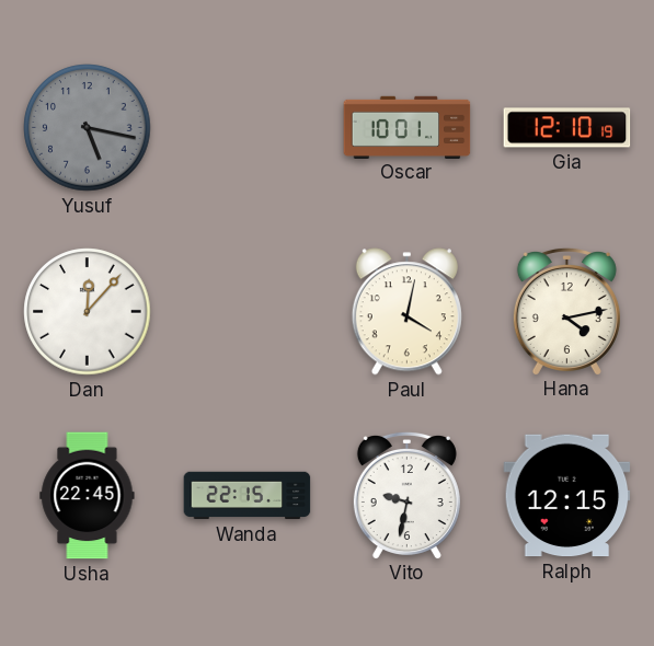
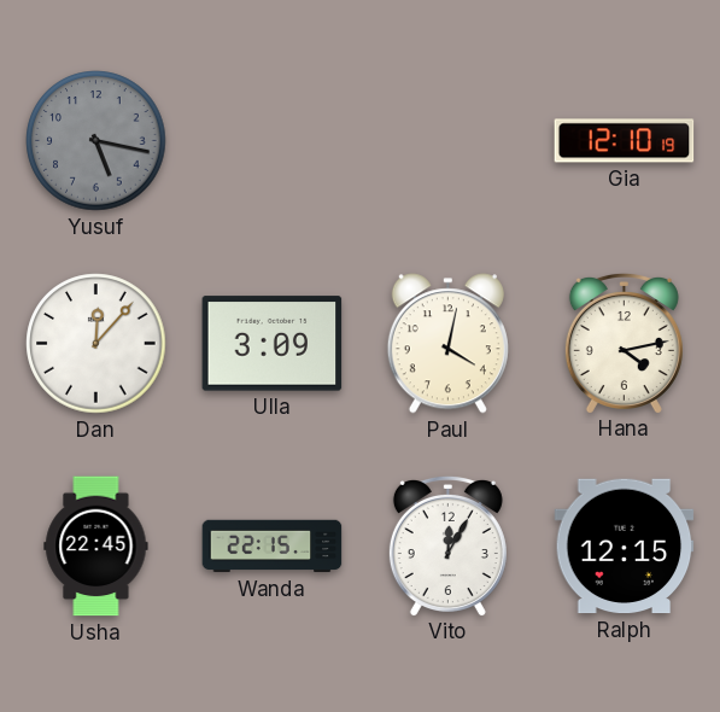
Oscar: 10:01 -> none
Ulla: none -> 3:09
Vito: 9:32 -> 12:05
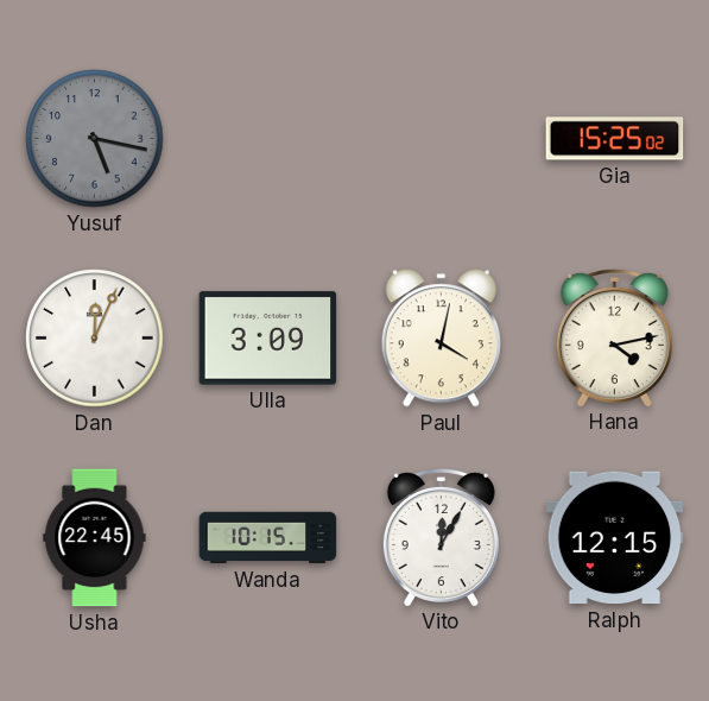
Gia: 12:10 -> 15:25
Dan: 12:07 -> 12:04
Wanda: 22:15 -> 10:15
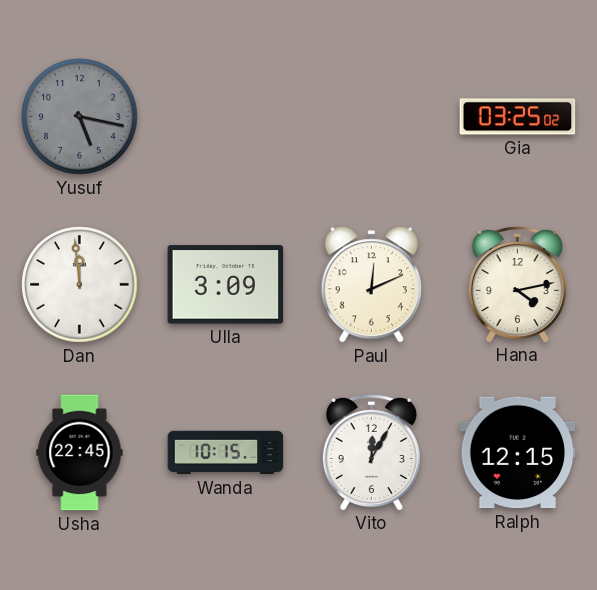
Gia: 15:25 -> 03:25
Dan: 12:04 -> 11:59
Paul: 4:02 -> 12:11
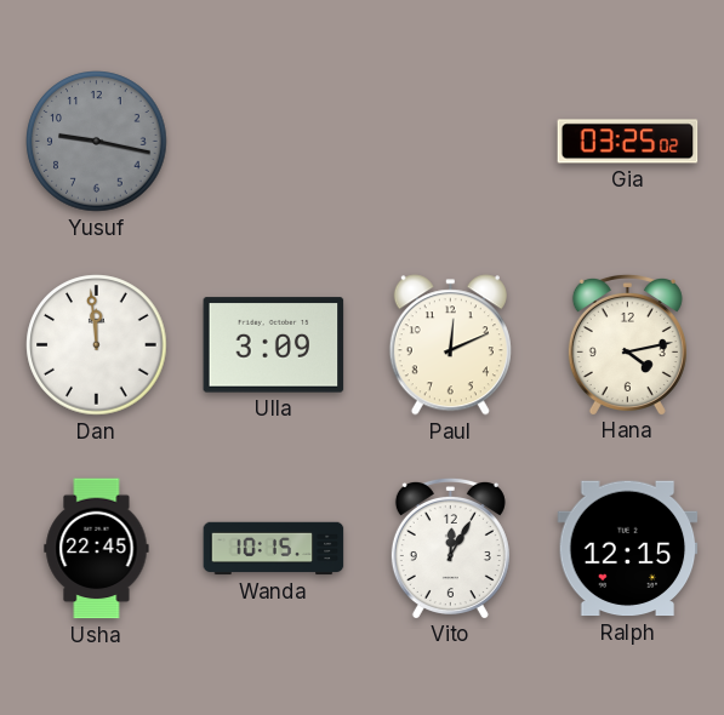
Yusuf: 5:17 -> 9:17
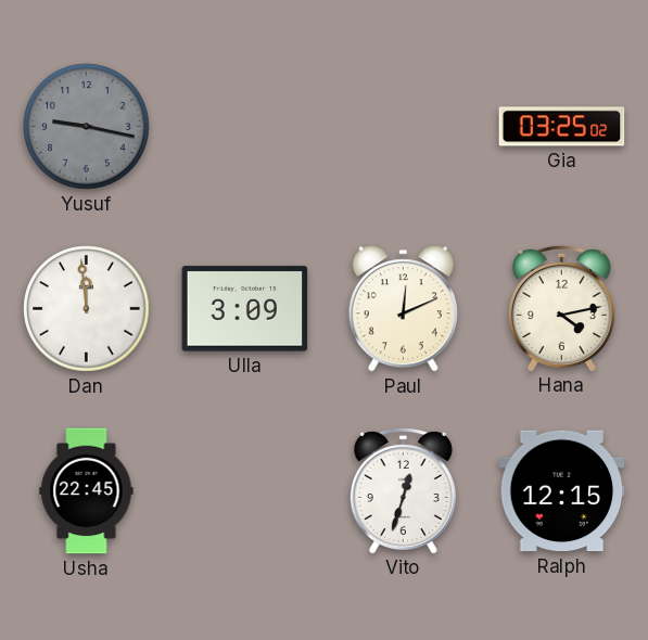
Wanda: 10:15 -> none
Vito: 12:05 -> 12:33
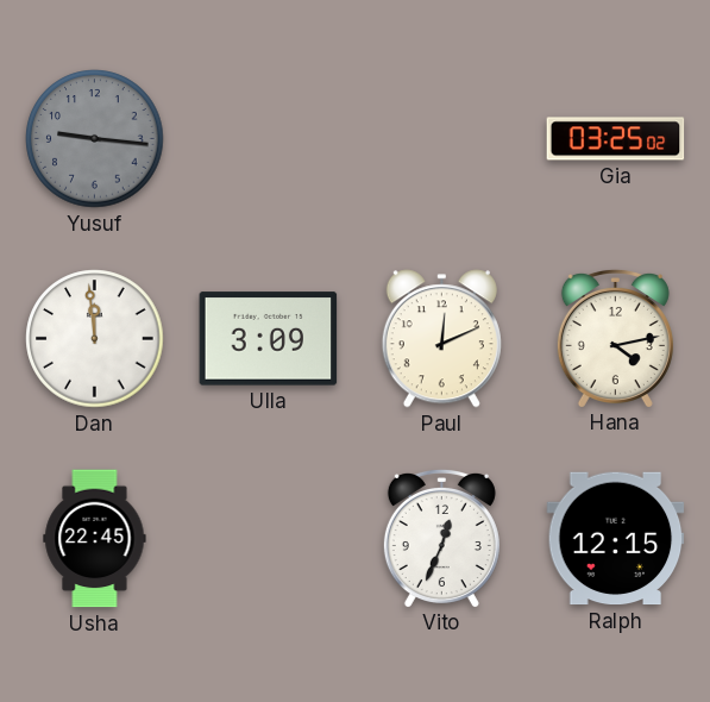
Yusuf: 9:17 -> 9:16
Vito: 12:33 -> 12:34
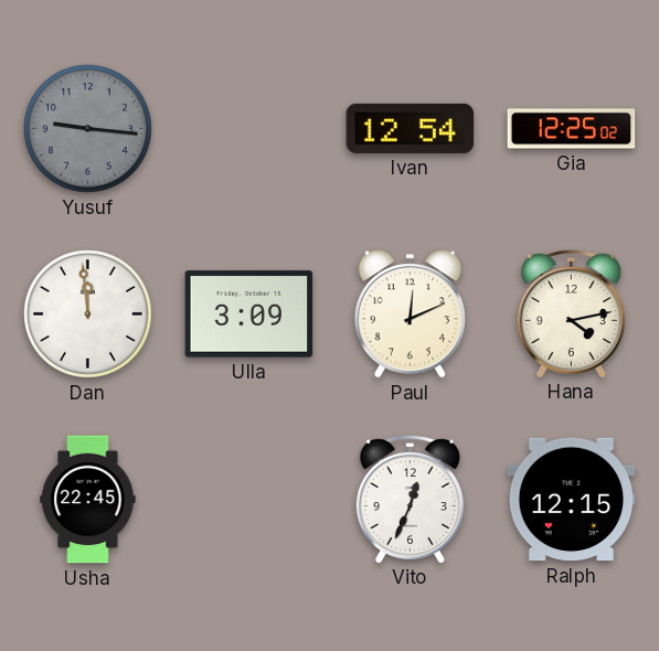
Ivan: none -> 12:54
Gia: 03:25 -> 12:25
